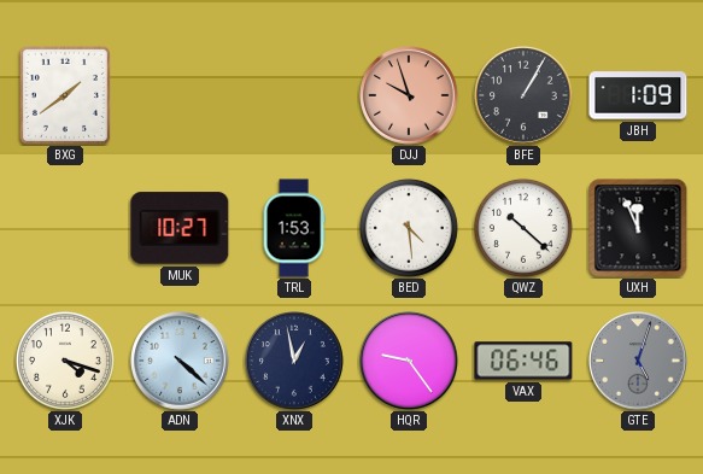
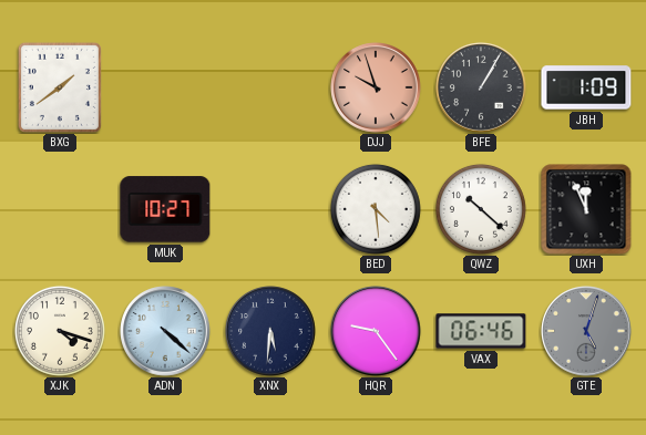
TRL: 1:53 -> none
XNX: 12:58 -> 5:31
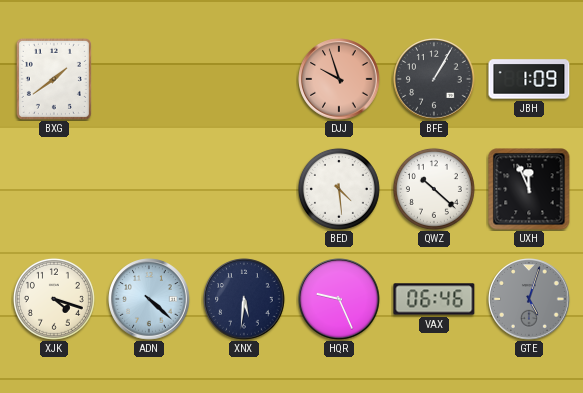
MUK: 10:27 -> none
HQR: 9:24 -> 9:26
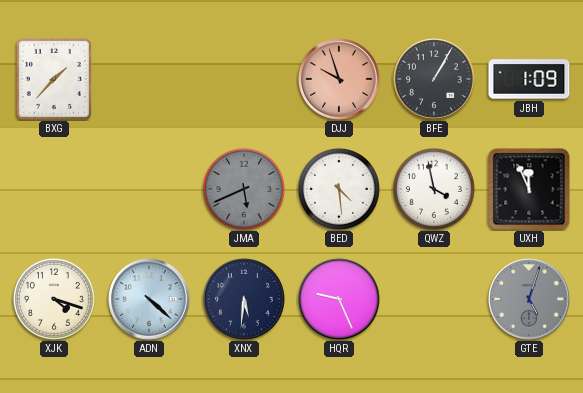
BXG: 1:39 -> 1:37
JMA: none -> 5:41
QWZ: 10:22 -> 3:58
VAX: 06:46 -> none
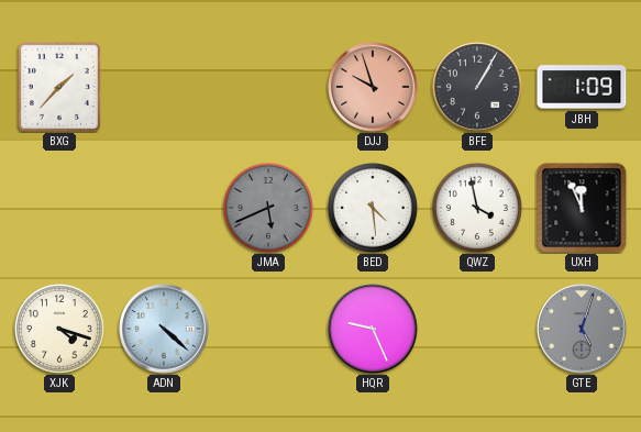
XNX: 5:31 -> none
